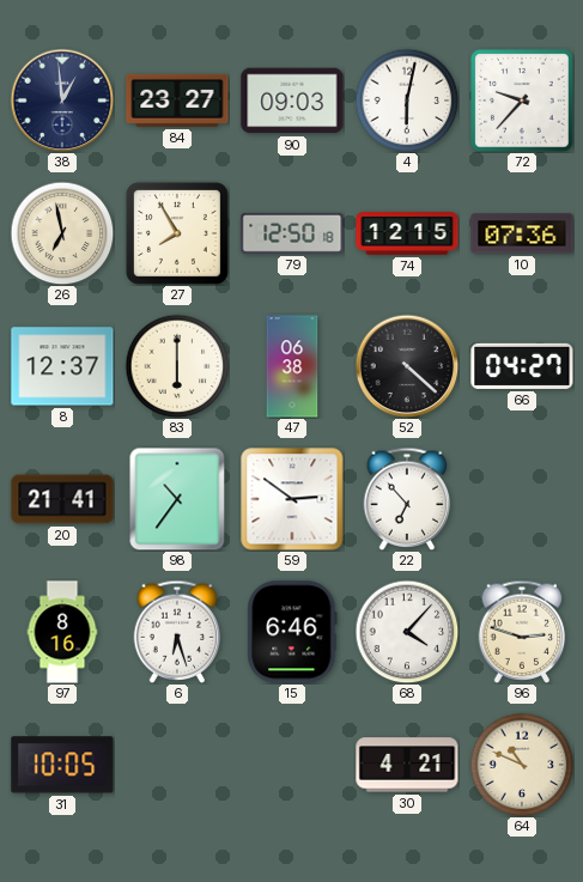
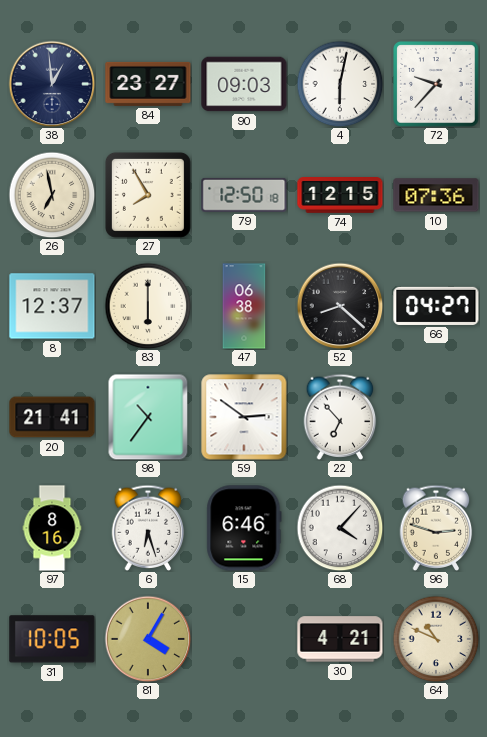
52: 4:22 -> 8:22
81: none -> 4:05
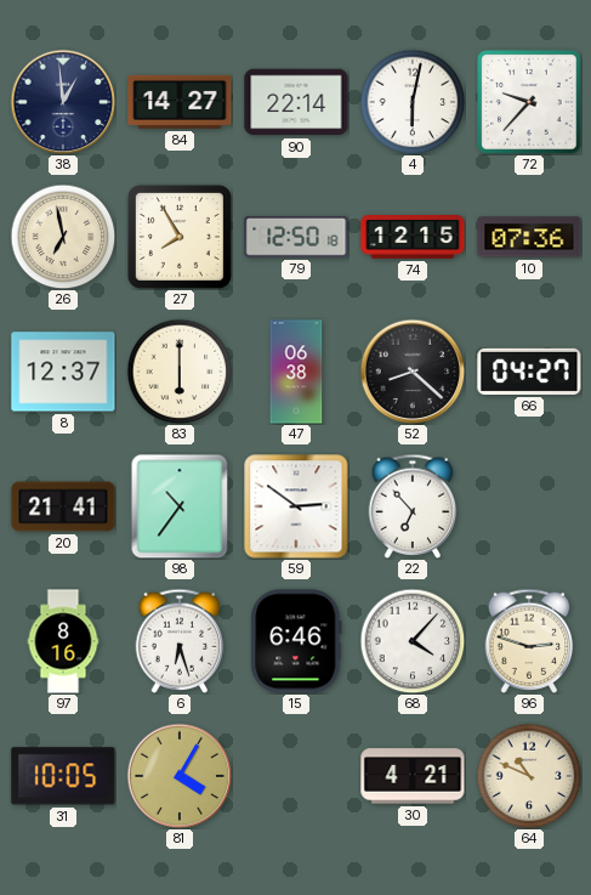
84: 23:27 -> 14:27
90: 09:03 -> 22:14
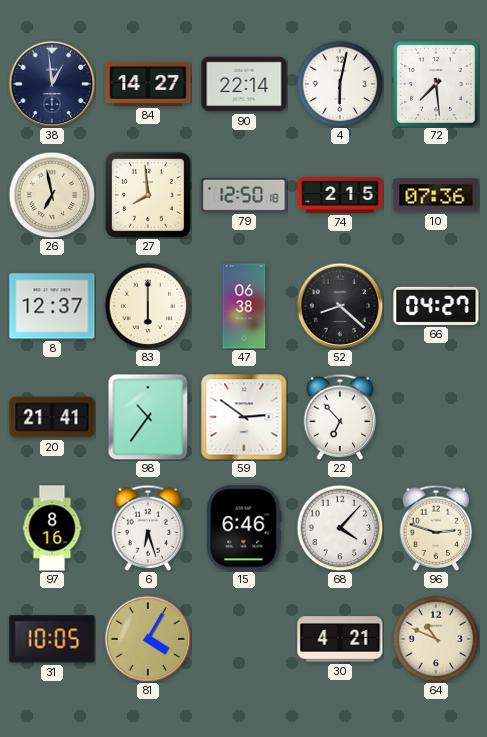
72: 9:37 -> 7:29
27: 7:55 -> 7:59
74: 12:15 -> 2:15
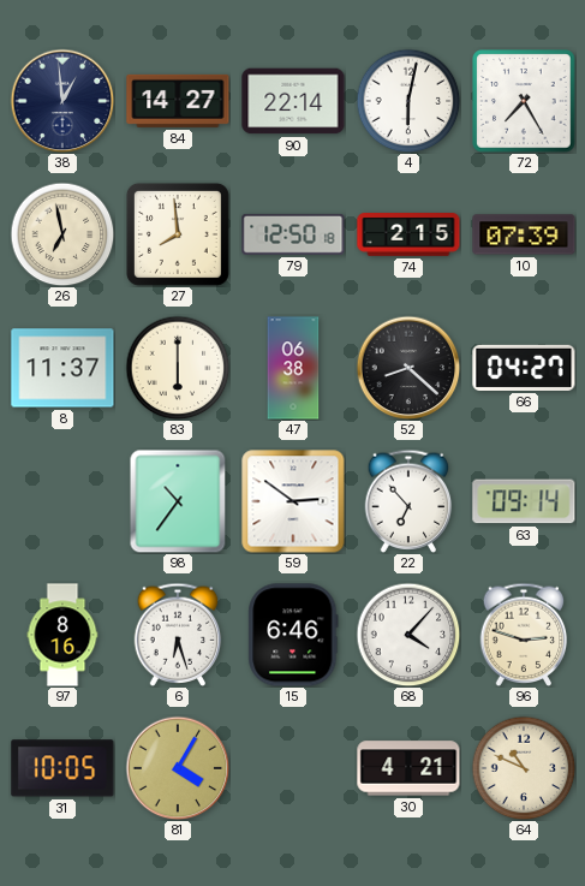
72: 7:29 -> 7:25
10: 07:36 -> 07:39
8: 12:37 -> 11:37
20: 21:41 -> none
63: none -> 09:14
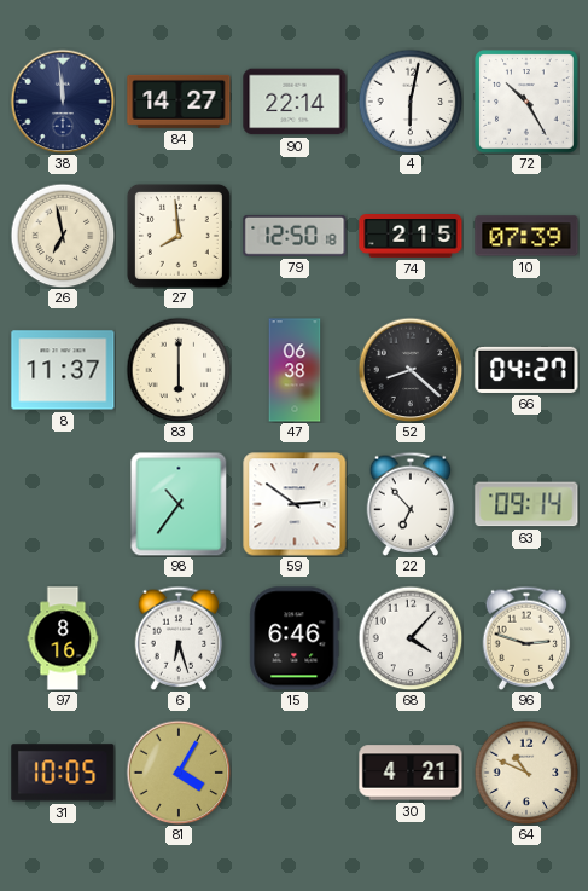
38: 12:59 -> 11:59
72: 7:25 -> 10:25
